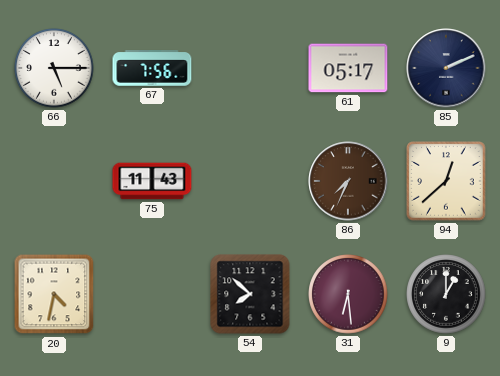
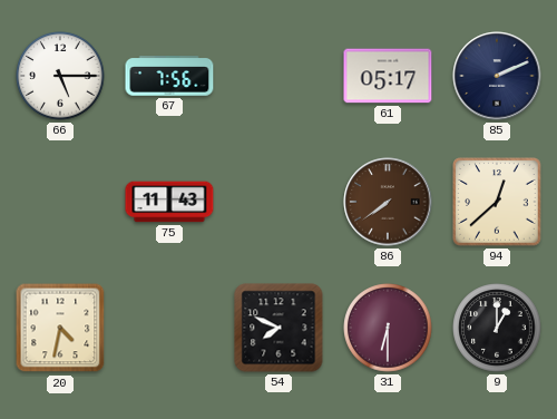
86: 7:34 -> 7:39
54: 7:52 -> 7:49
31: 6:29 -> 6:30
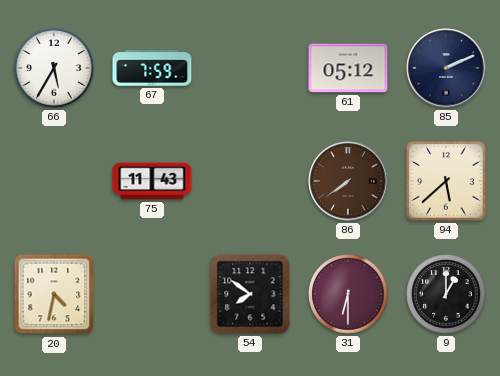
66: 5:15 -> 5:35
67: 7:56 -> 7:59
61: 05:17 -> 05:12
94: 12:38 -> 5:38
54: 7:49 -> 7:51
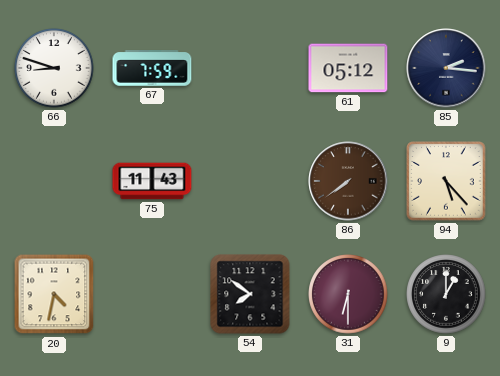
66: 5:35 -> 8:48
85: 2:11 -> 2:16
94: 5:38 -> 5:23
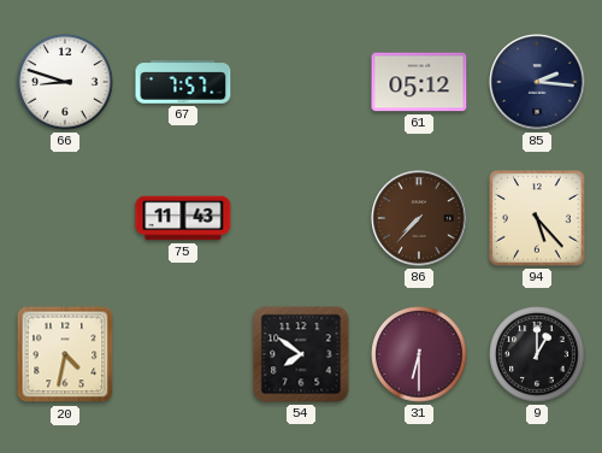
67: 7:59 -> 7:57
86: 7:39 -> 7:37
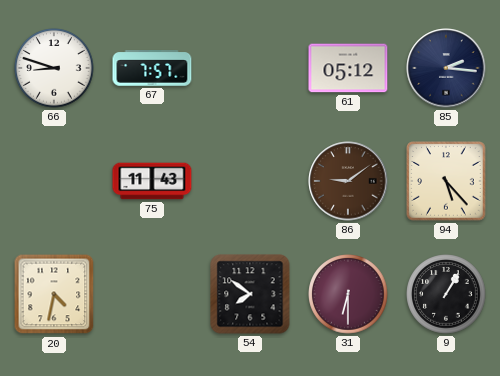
86: 7:37 -> 9:09
9: 1:00 -> 1:05
